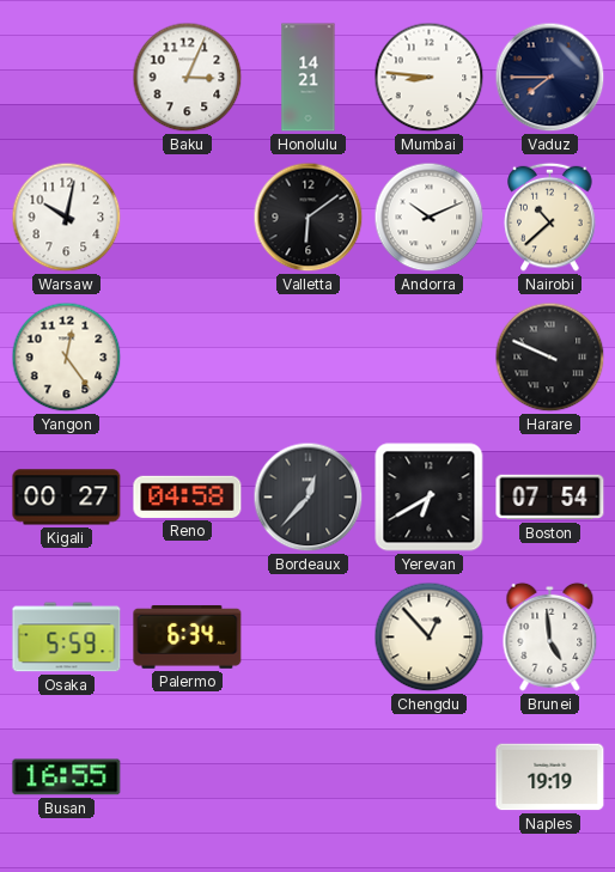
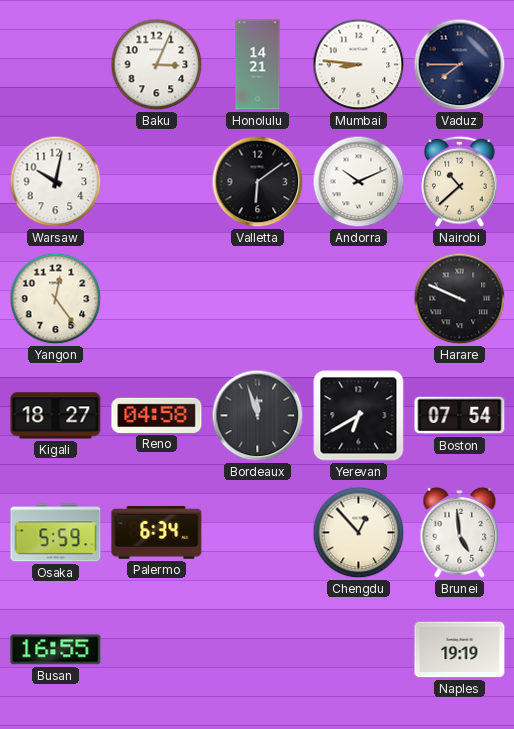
Kigali: 00:27 -> 18:27
Bordeaux: 12:37 -> 11:57
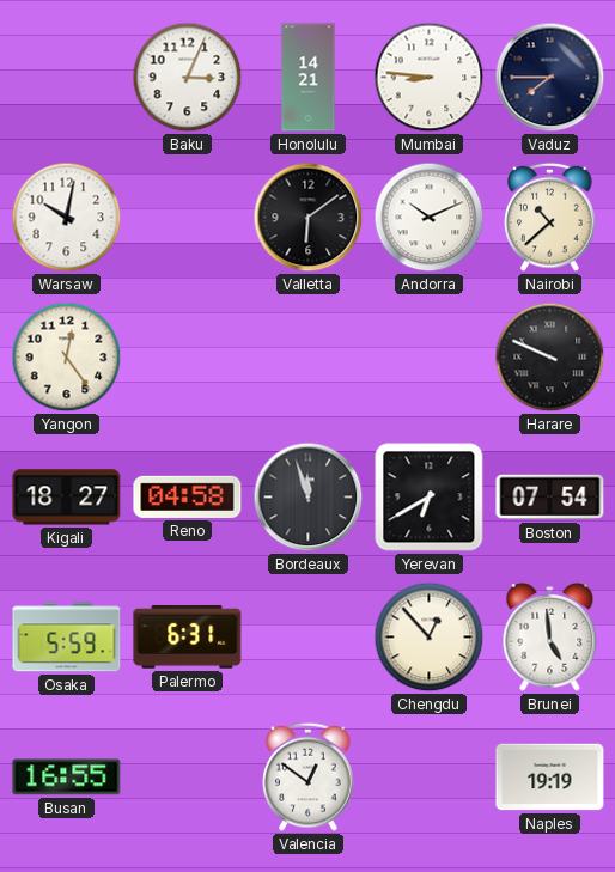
Palermo: 6:34 -> 6:31
Valencia: none -> 12:51
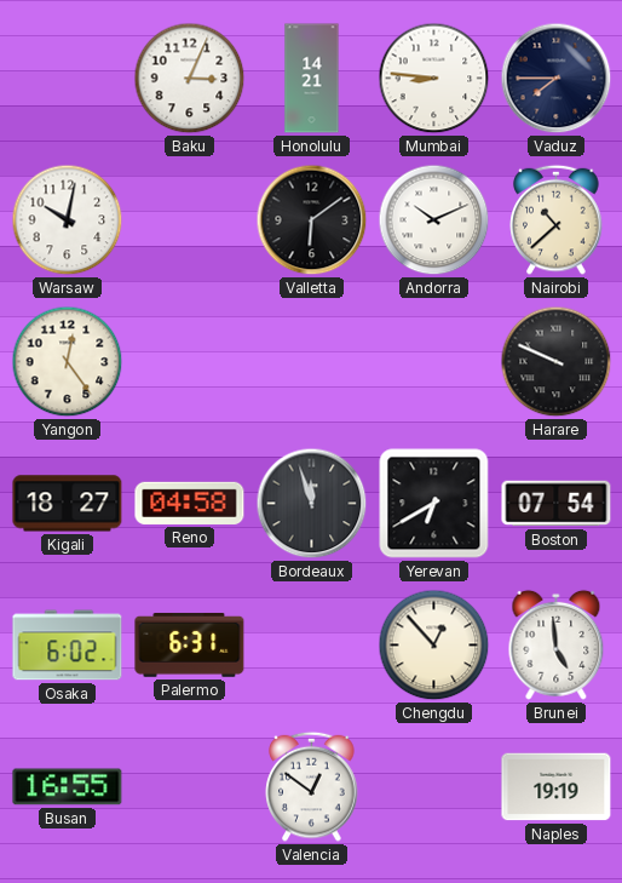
Osaka: 5:59 -> 6:02
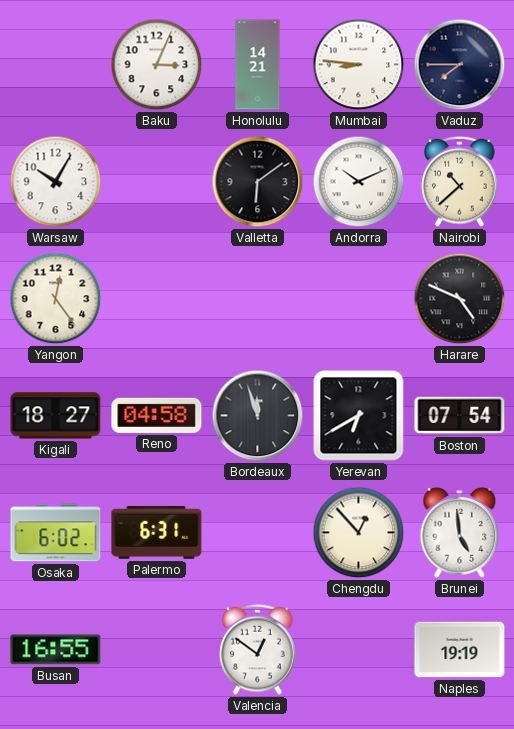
Warsaw: 10:02 -> 10:05
Harare: 9:49 -> 4:49
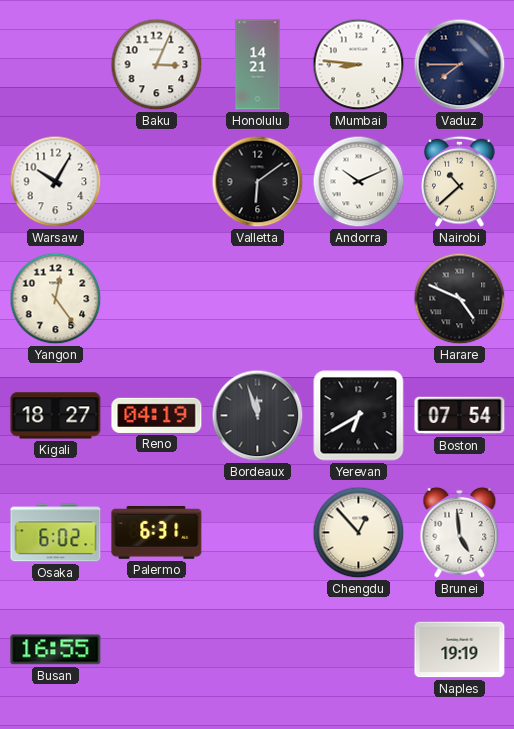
Reno: 04:58 -> 04:19
Valencia: 12:51 -> none
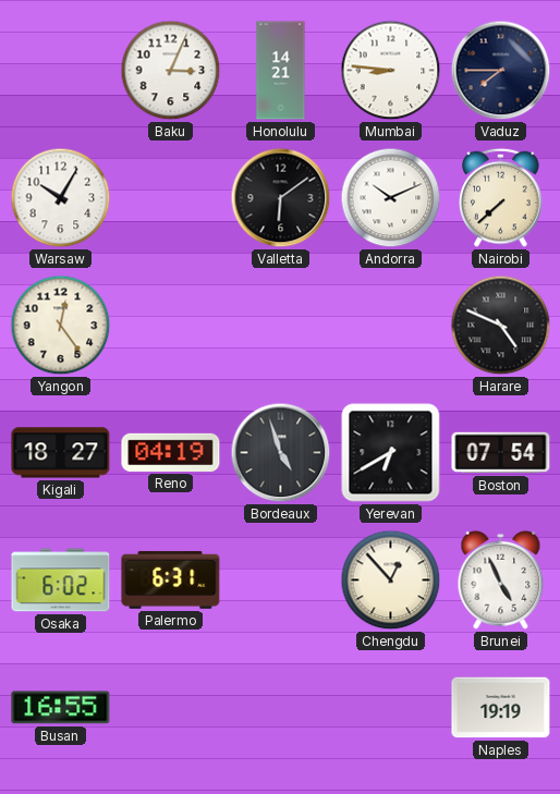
Nairobi: 10:38 -> 7:38
Bordeaux: 11:57 -> 4:57
Brunei: 4:59 -> 4:56
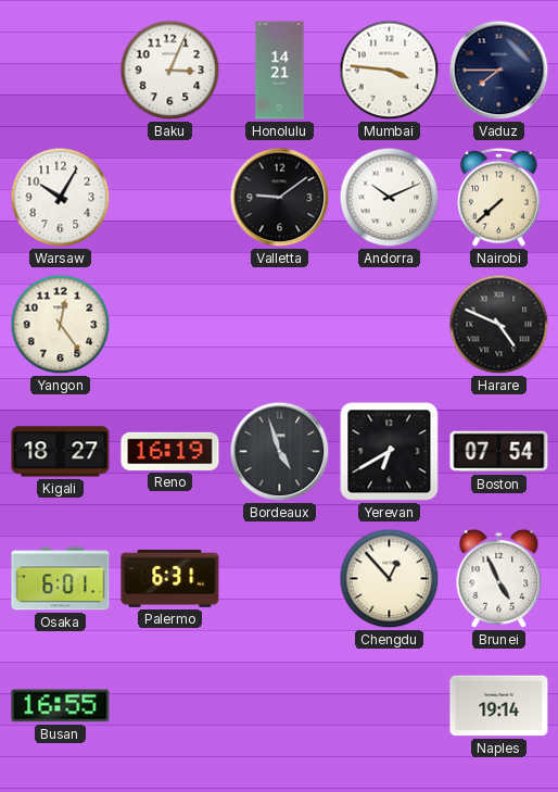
Mumbai: 8:46 -> 3:46
Valletta: 6:09 -> 9:09
Reno: 04:19 -> 16:19
Osaka: 6:02 -> 6:01
Naples: 19:19 -> 19:14
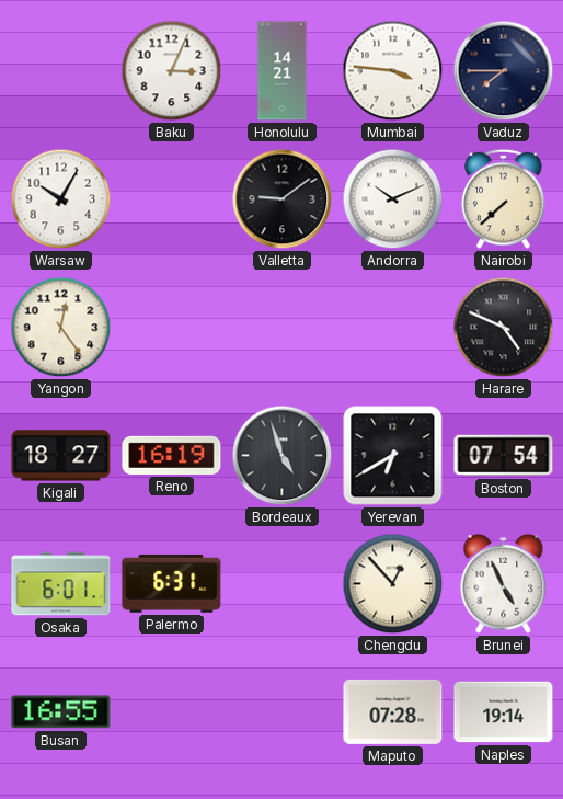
Maputo: none -> 07:28
